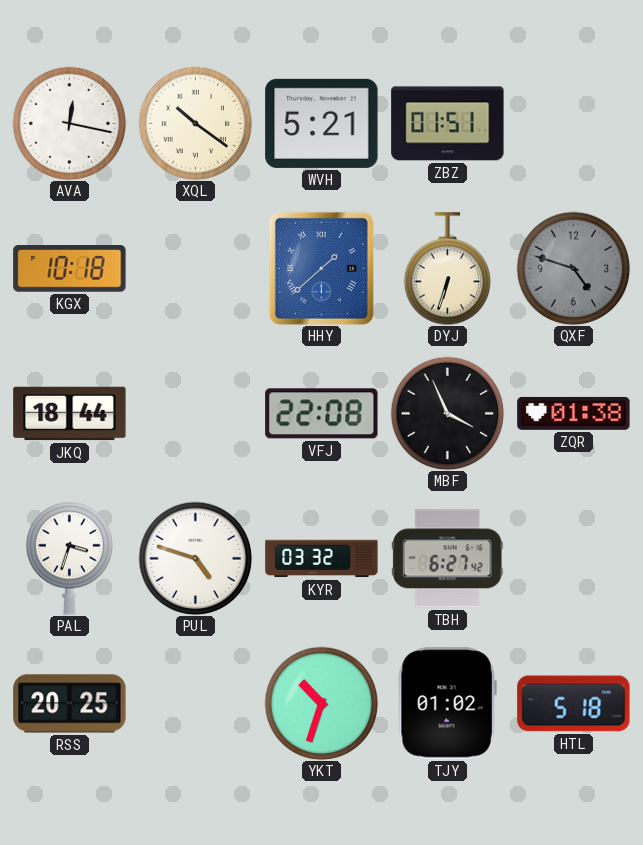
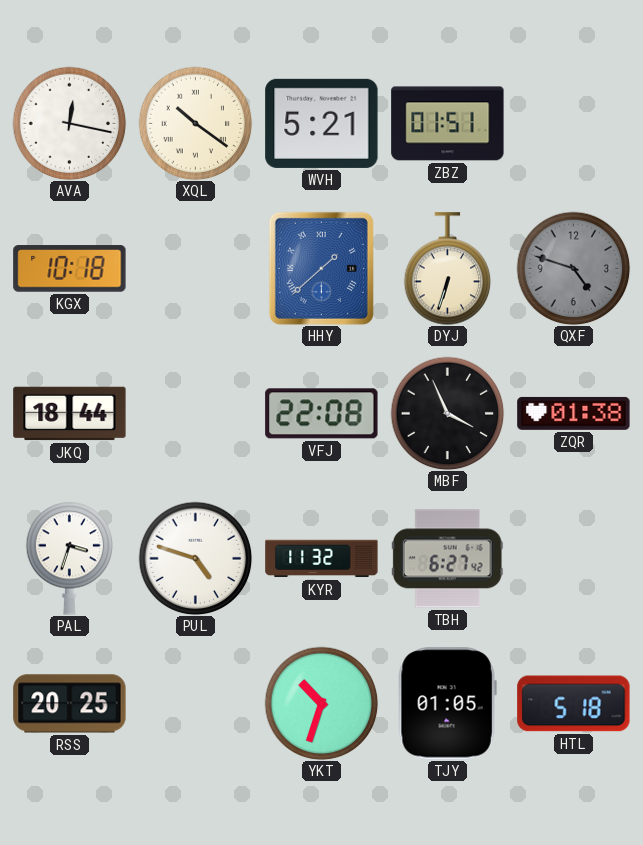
KYR: 03:32 -> 11:32
TJY: 01:02 -> 01:05
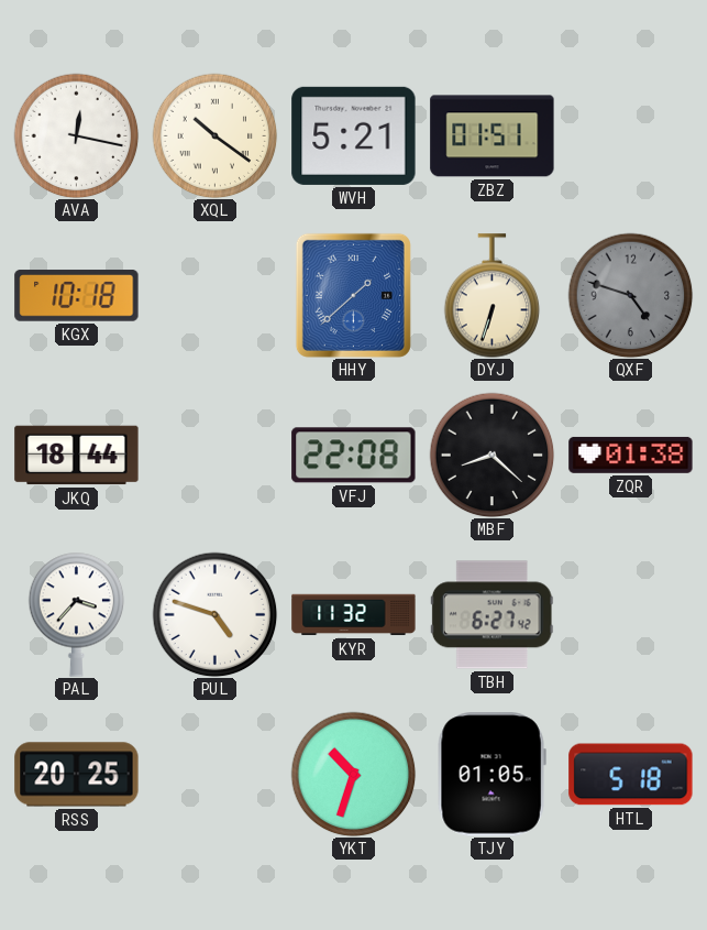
MBF: 3:56 -> 8:22
PAL: 3:33 -> 3:37
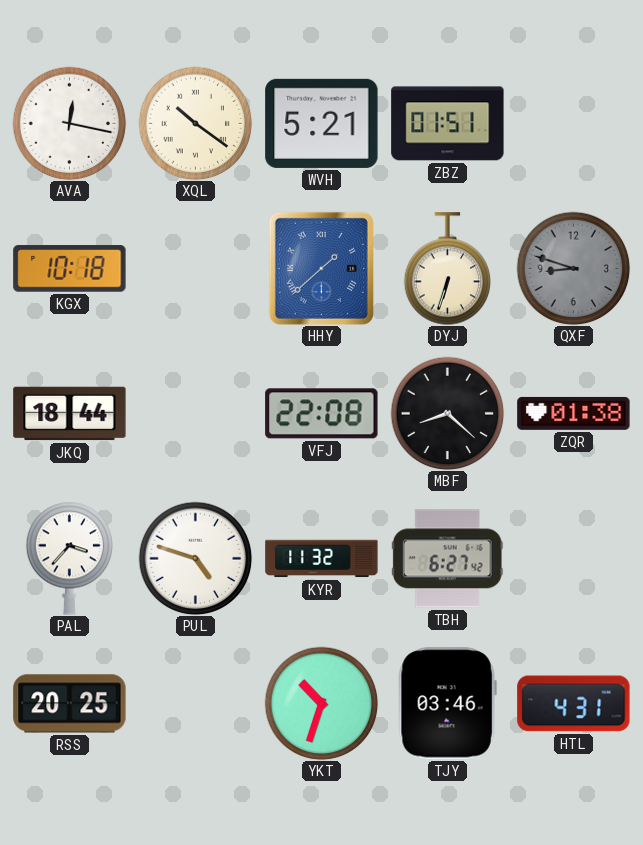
QXF: 4:48 -> 8:48
TJY: 01:05 -> 03:46
HTL: 5:18 -> 4:31
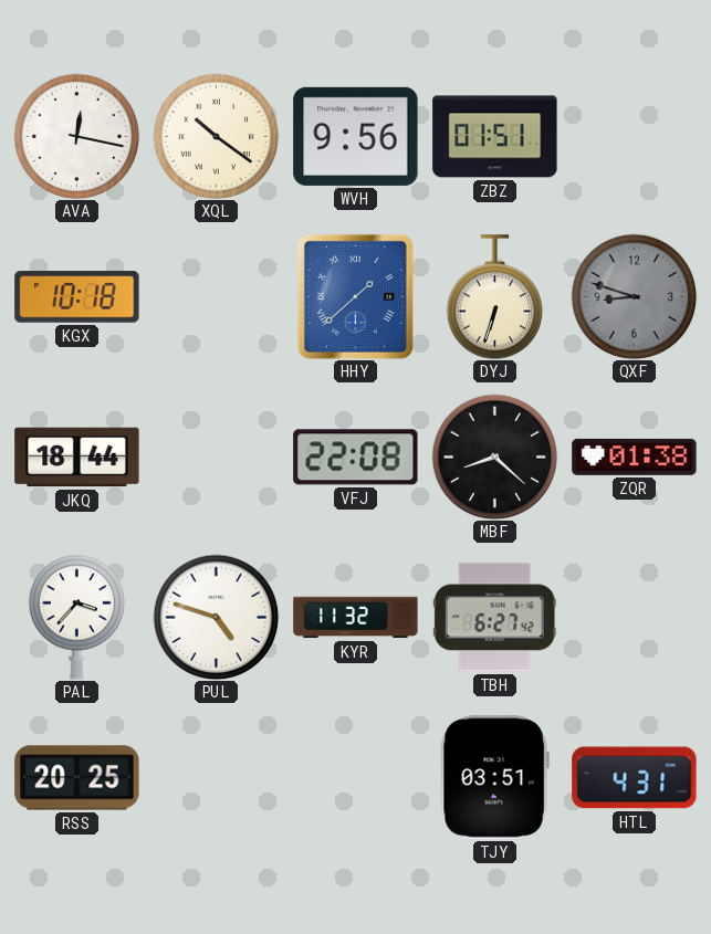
WVH: 5:21 -> 9:56
YKT: 10:33 -> none
TJY: 03:46 -> 03:51
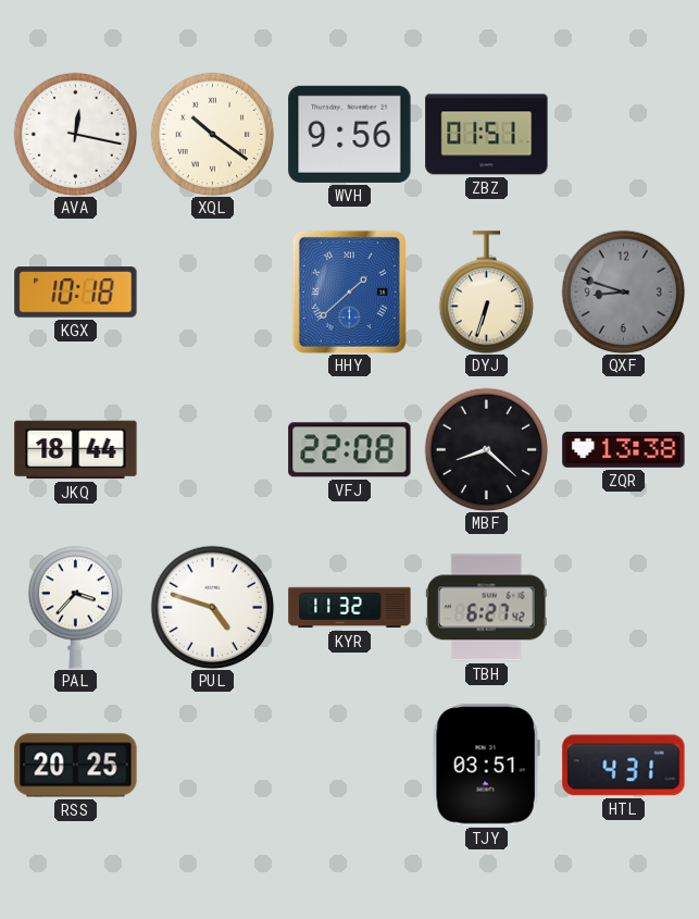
ZQR: 01:38 -> 13:38
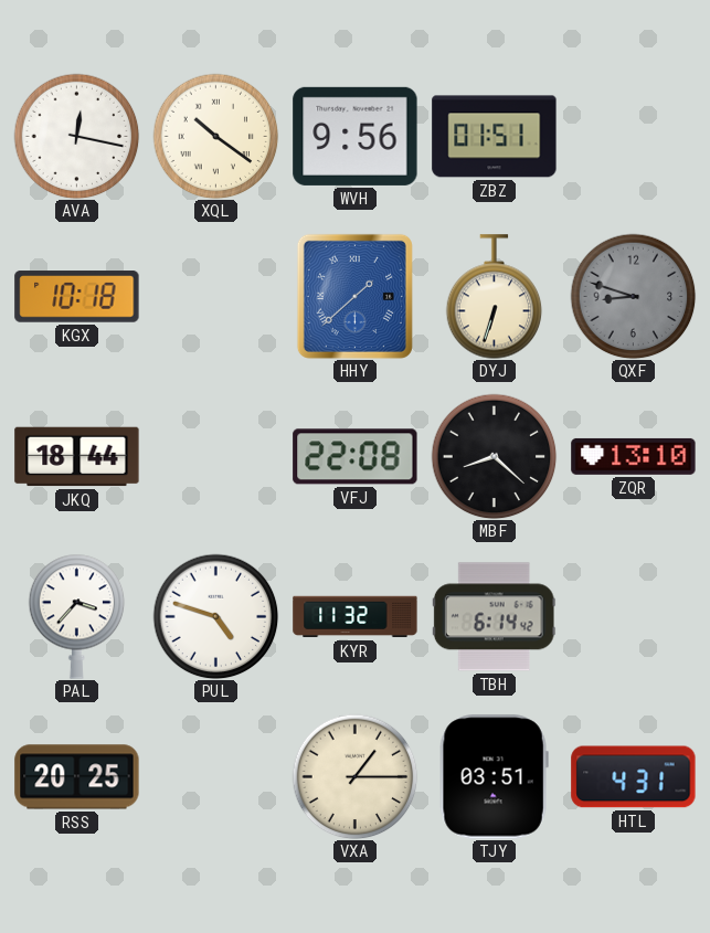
ZQR: 13:38 -> 13:10
TBH: 6:27 -> 6:14
VXA: none -> 1:15
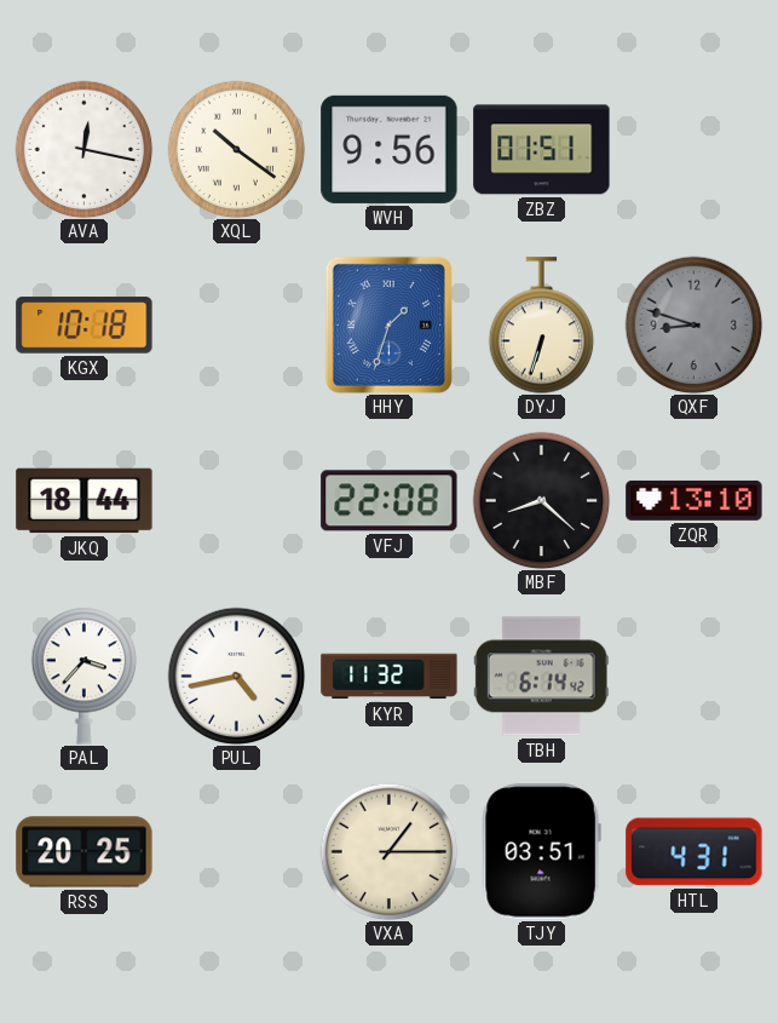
HHY: 1:38 -> 1:33
PUL: 4:48 -> 4:43
